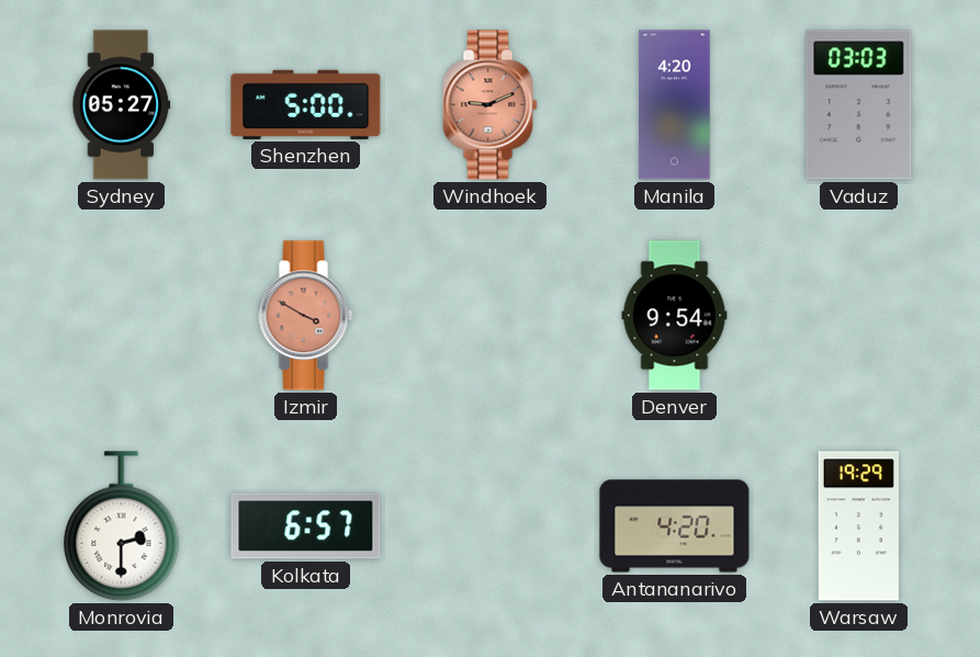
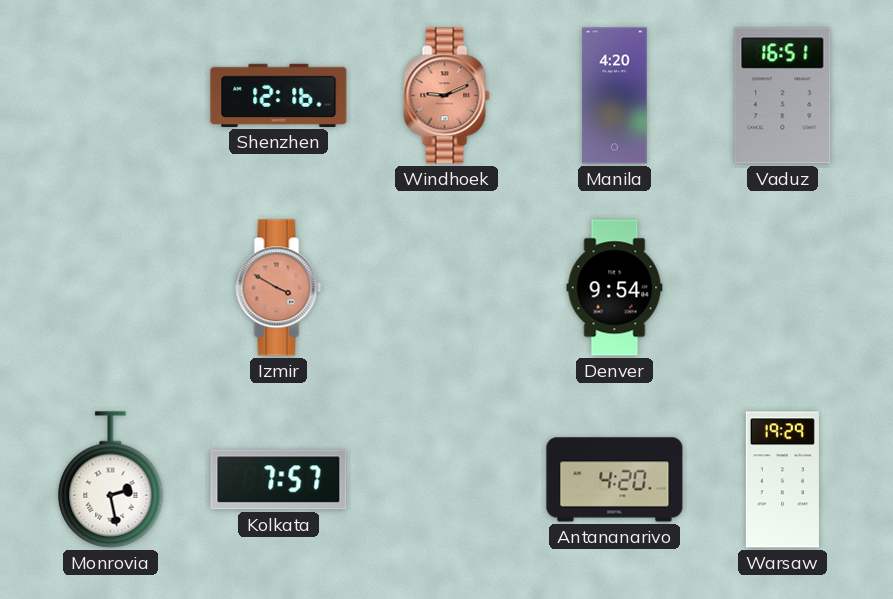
Sydney: 05:27 -> none
Shenzhen: 5:00 -> 12:16
Vaduz: 03:03 -> 16:51
Monrovia: 2:30 -> 2:28
Kolkata: 6:57 -> 7:57
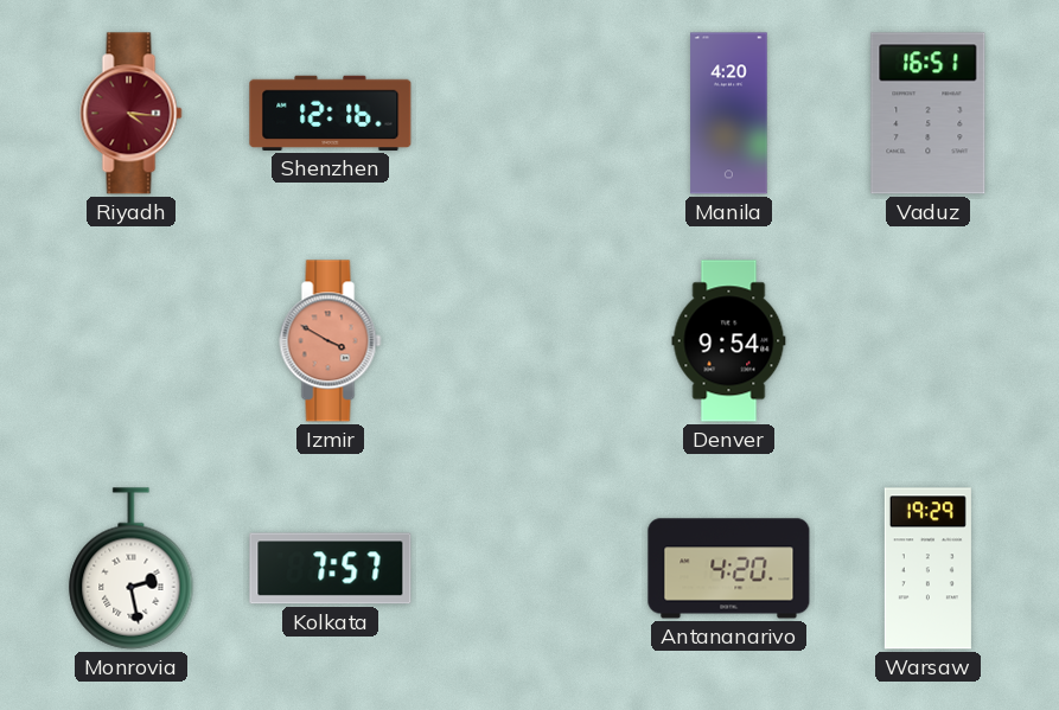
Riyadh: none -> 4:16
Windhoek: 9:11 -> none
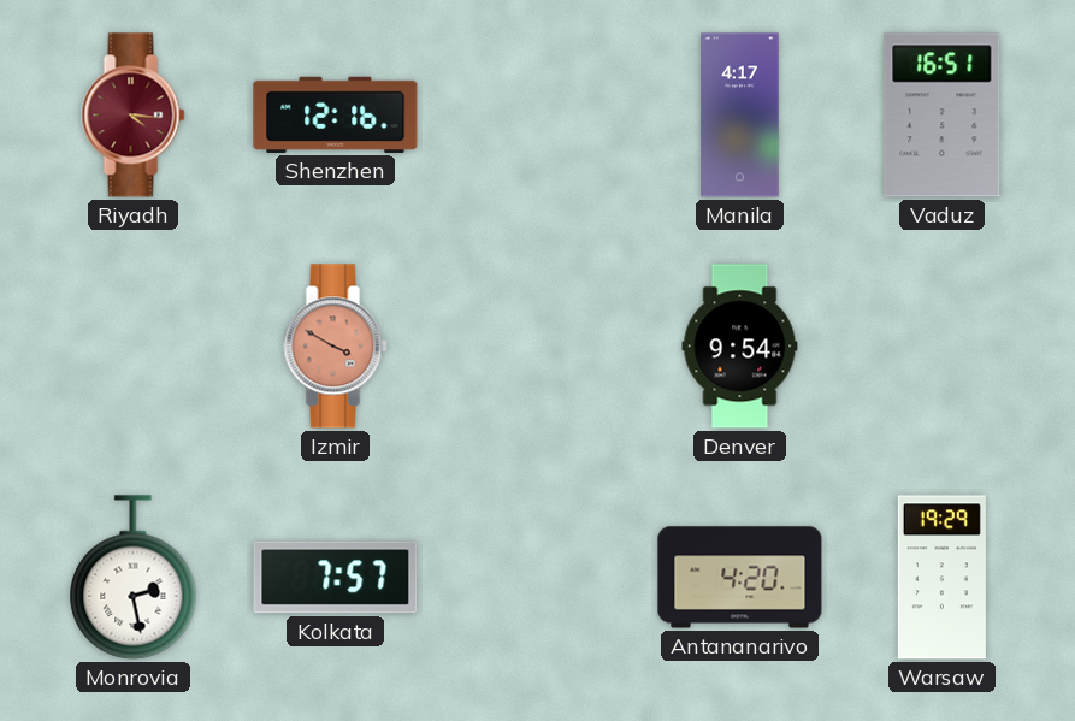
Manila: 4:20 -> 4:17
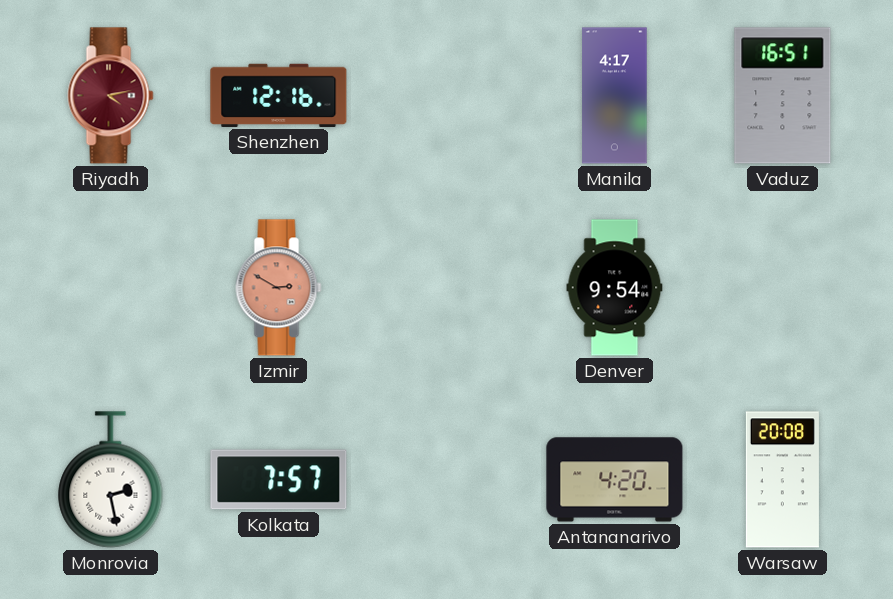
Riyadh: 4:16 -> 4:13
Izmir: 3:50 -> 2:50
Warsaw: 19:29 -> 20:08
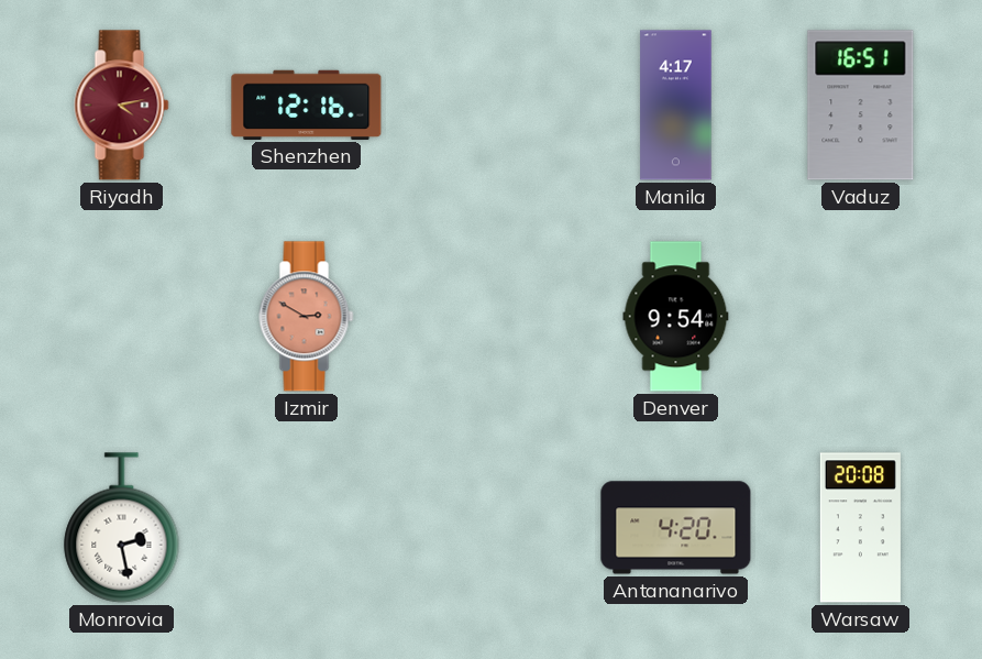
Kolkata: 7:57 -> none
